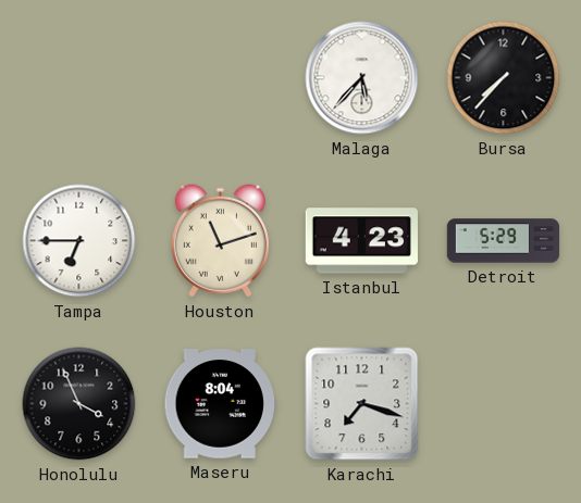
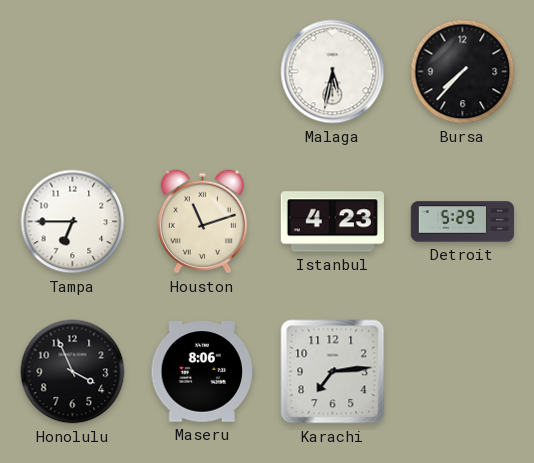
Malaga: 5:37 -> 5:32
Maseru: 8:04 -> 8:06
Karachi: 7:18 -> 7:14
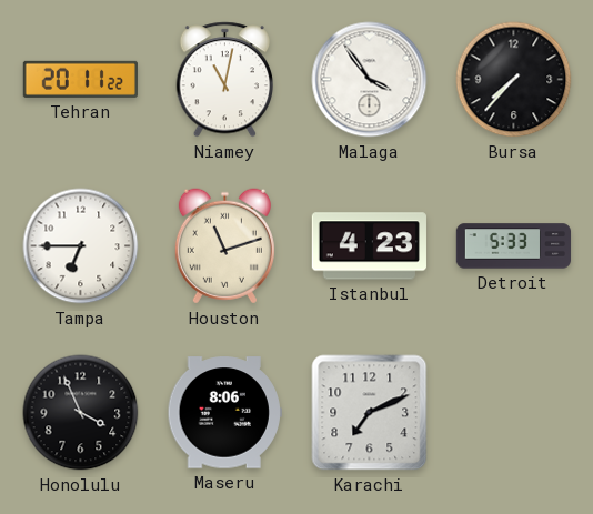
Tehran: none -> 20:11
Niamey: none -> 11:02
Malaga: 5:32 -> 3:54
Detroit: 5:29 -> 5:33
Karachi: 7:14 -> 7:11
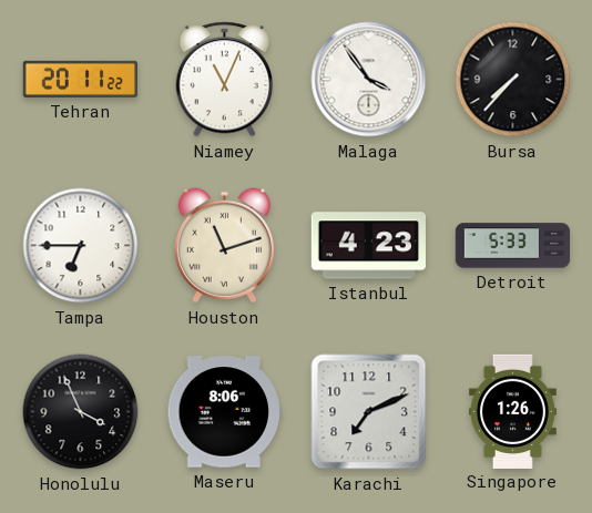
Niamey: 11:02 -> 11:04
Singapore: none -> 1:26
